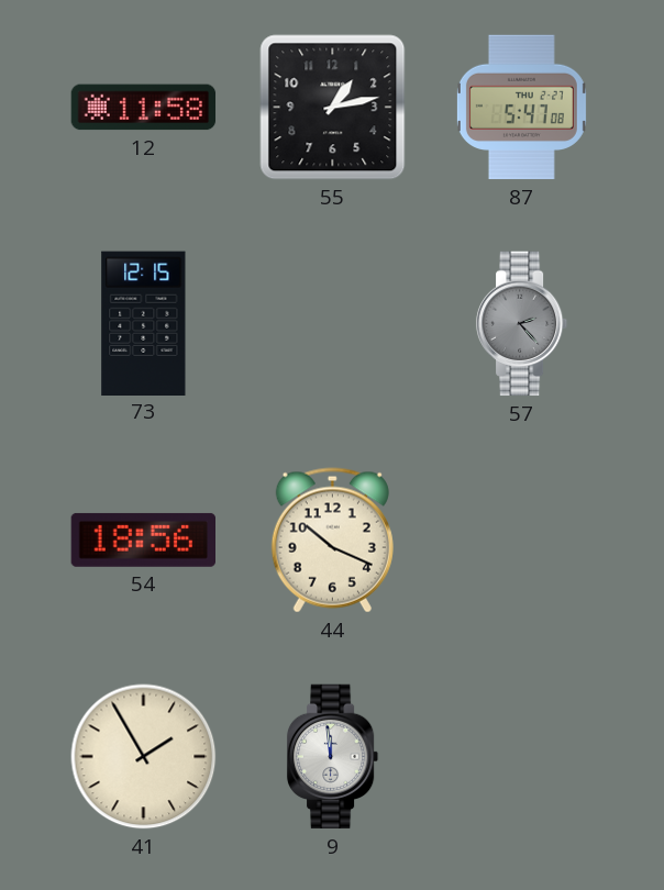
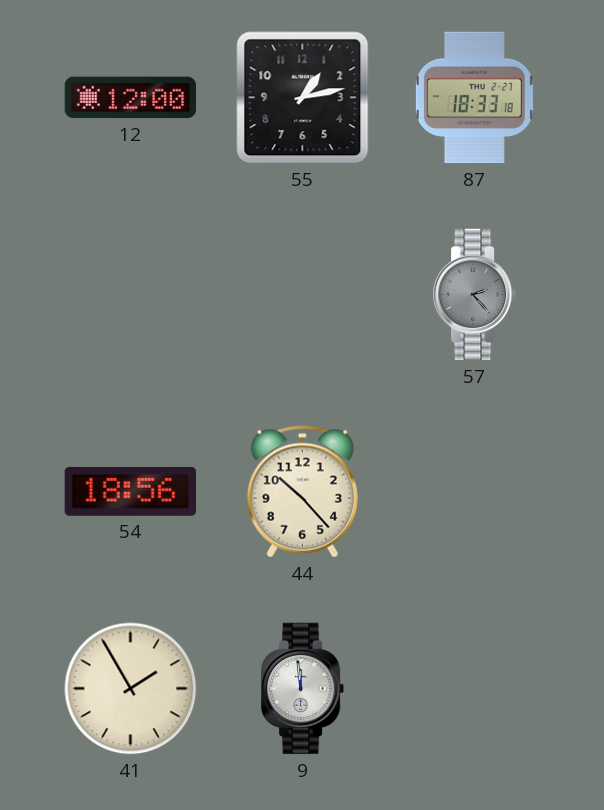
12: 11:58 -> 12:00
87: 5:47 -> 18:33
73: 12:15 -> none
44: 10:19 -> 10:23
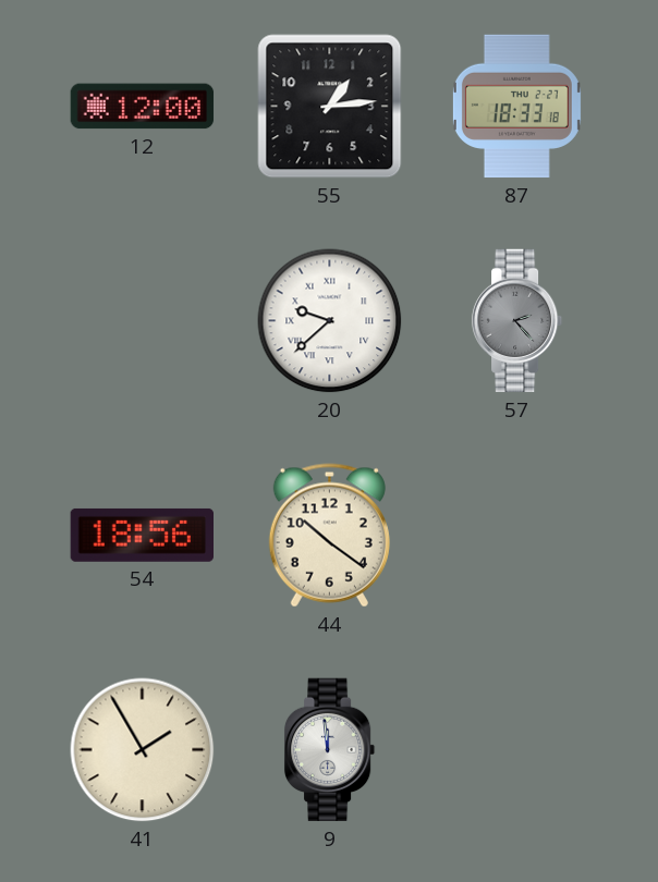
55: 1:13 -> 1:14
20: none -> 9:38
44: 10:23 -> 10:21
